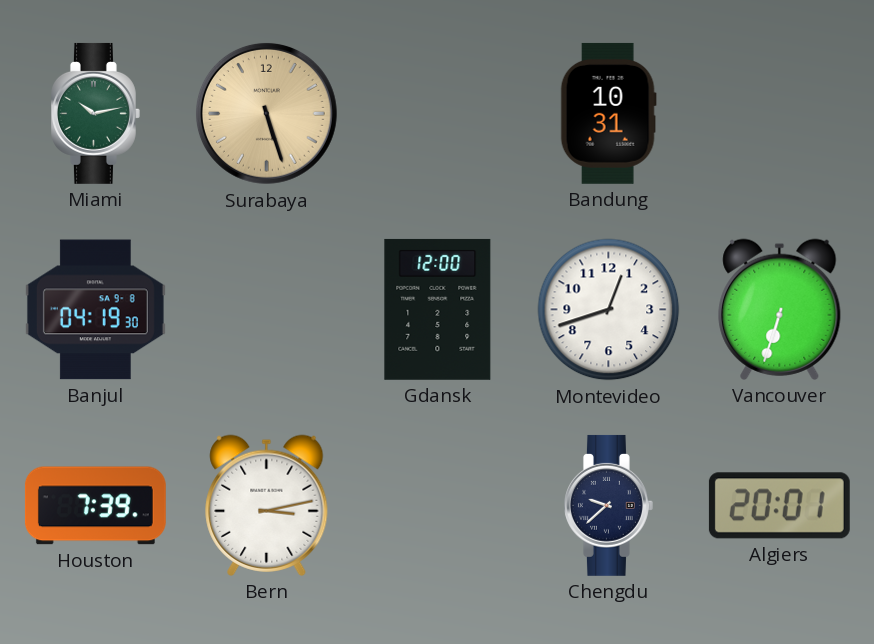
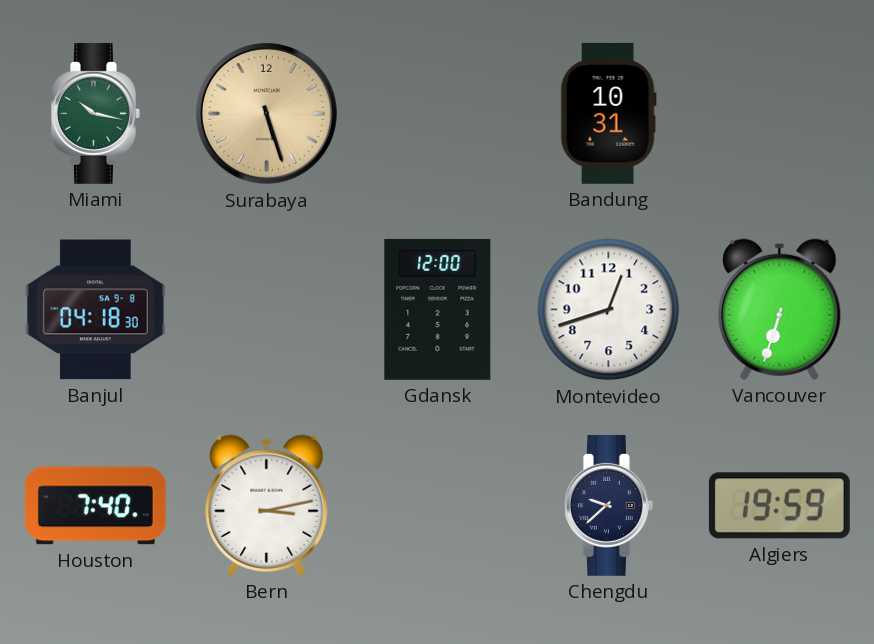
Miami: 10:13 -> 10:17
Banjul: 04:19 -> 04:18
Houston: 7:39 -> 7:40
Algiers: 20:01 -> 19:59
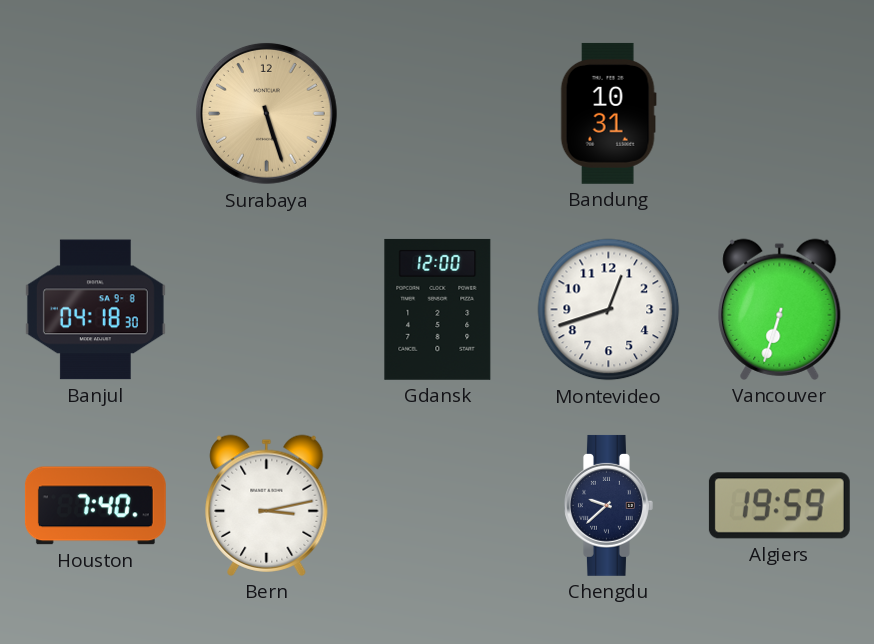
Miami: 10:17 -> none
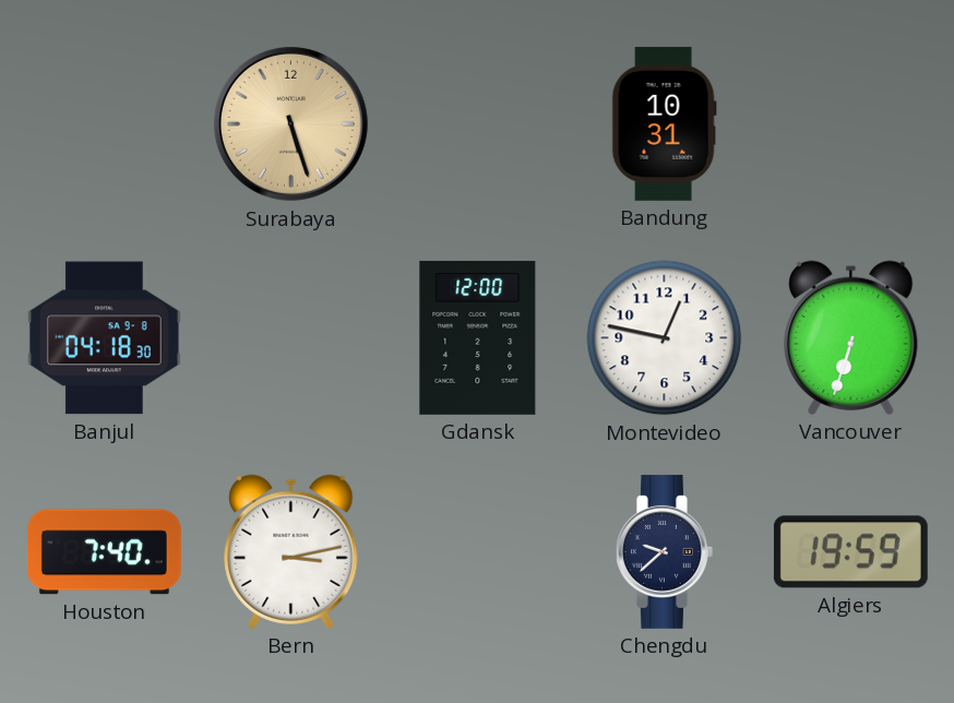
Montevideo: 12:42 -> 12:47
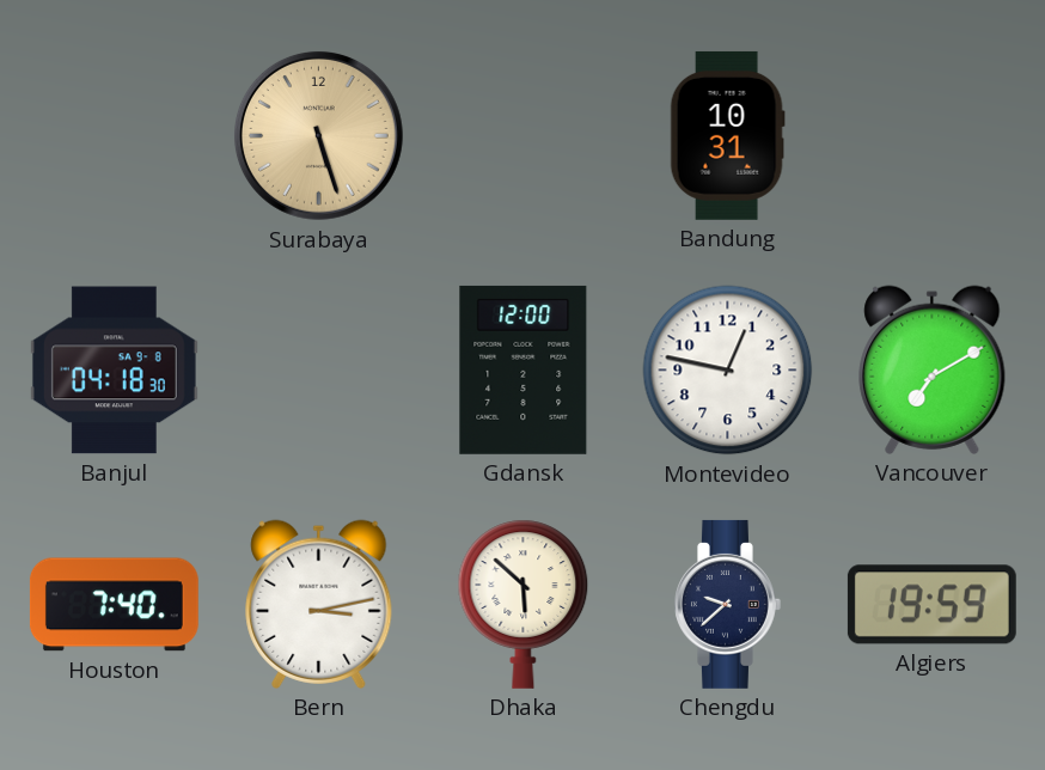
Vancouver: 6:33 -> 7:10
Dhaka: none -> 5:52
